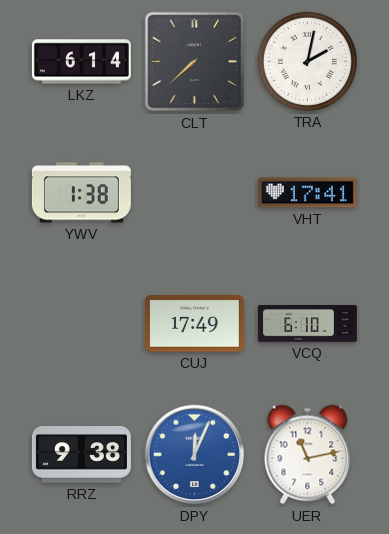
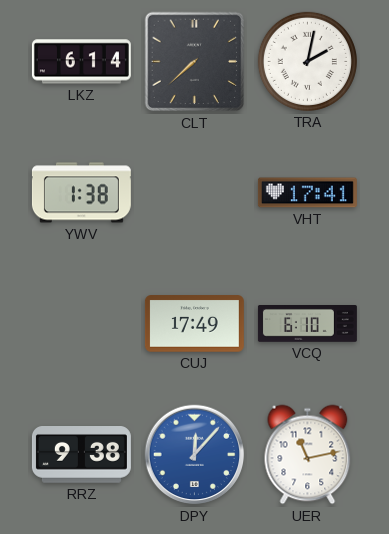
DPY: 12:04 -> 12:07
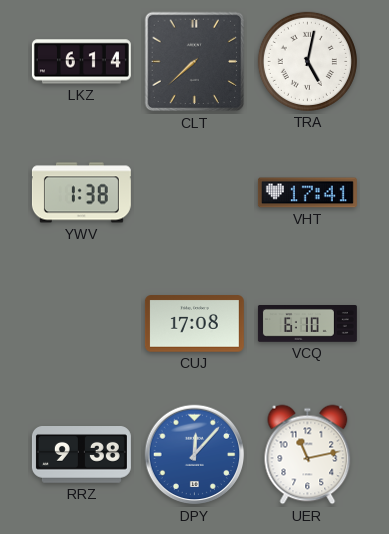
TRA: 2:02 -> 5:02
CUJ: 17:49 -> 17:08
